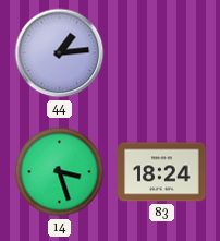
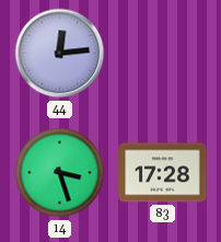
44: 1:14 -> 12:14
83: 18:24 -> 17:28
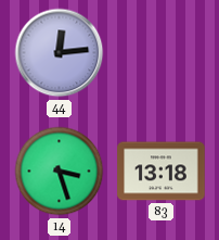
83: 17:28 -> 13:18
